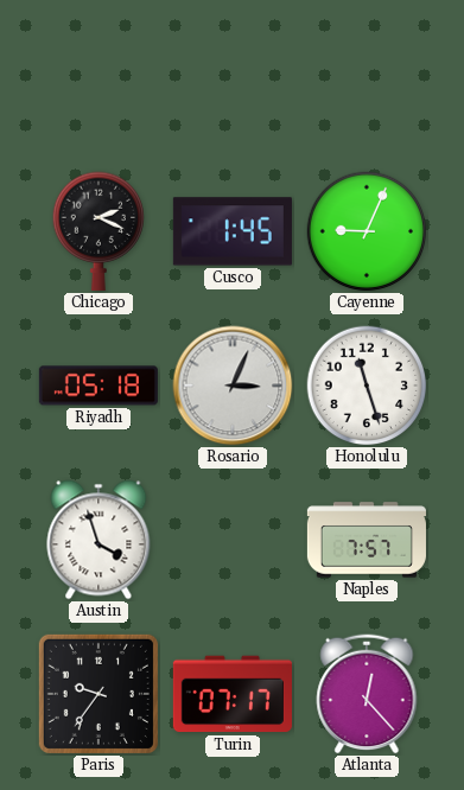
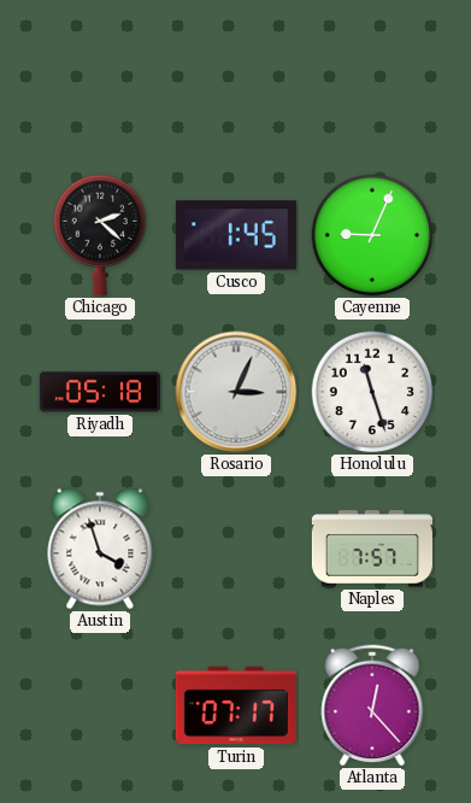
Chicago: 2:19 -> 2:22
Paris: 9:36 -> none
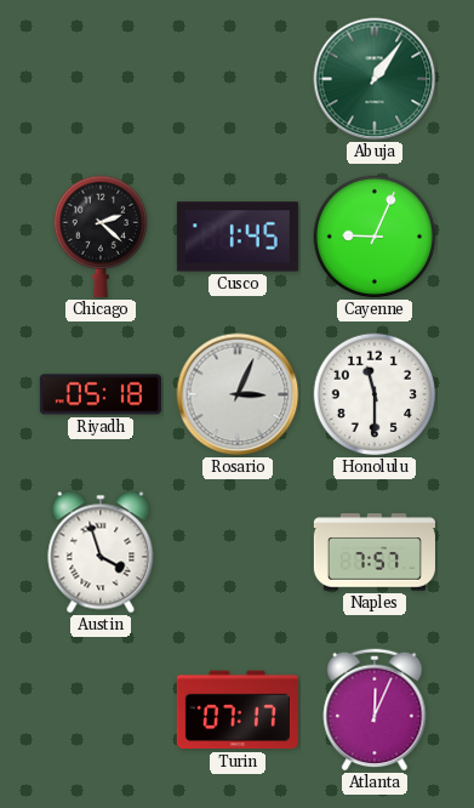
Abuja: none -> 1:06
Honolulu: 11:27 -> 11:30
Atlanta: 12:23 -> 12:04
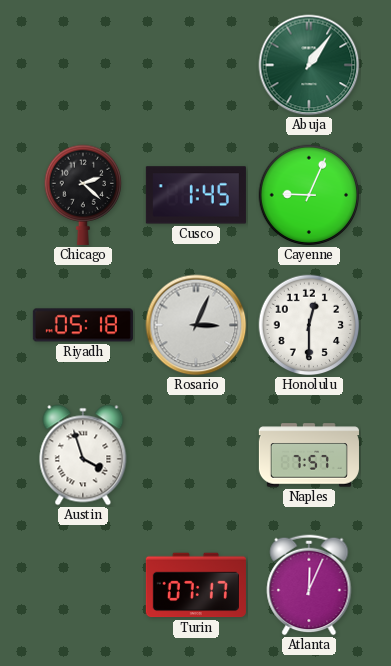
Honolulu: 11:30 -> 12:30
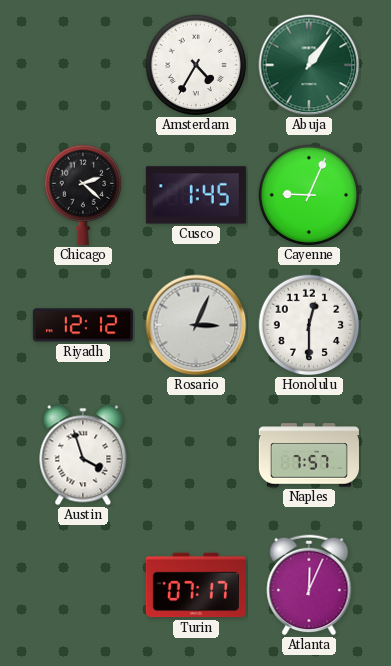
Amsterdam: none -> 4:35
Riyadh: 05:18 -> 12:12
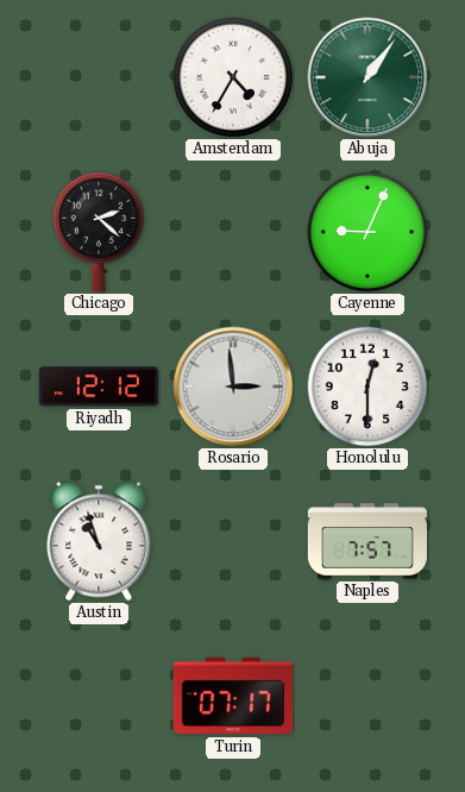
Cusco: 1:45 -> none
Rosario: 3:04 -> 2:59
Austin: 3:57 -> 10:57
Atlanta: 12:04 -> none
